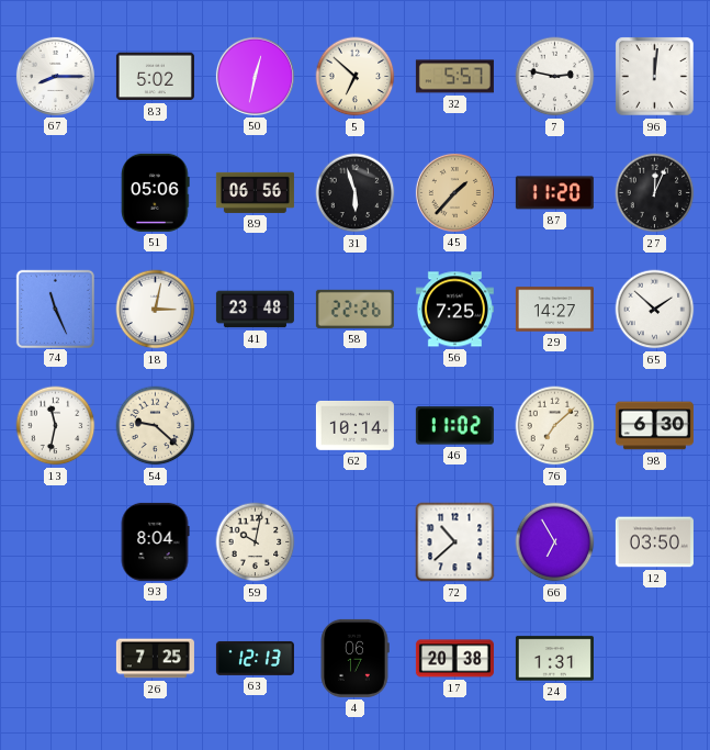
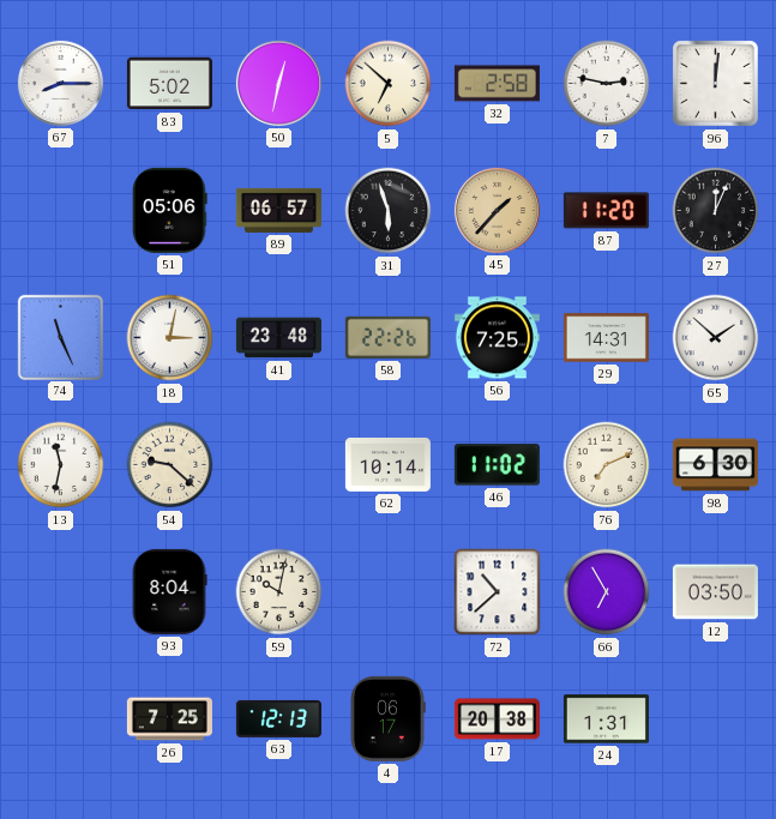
32: 5:57 -> 2:58
89: 06:56 -> 06:57
29: 14:27 -> 14:31
76: 7:08 -> 7:11
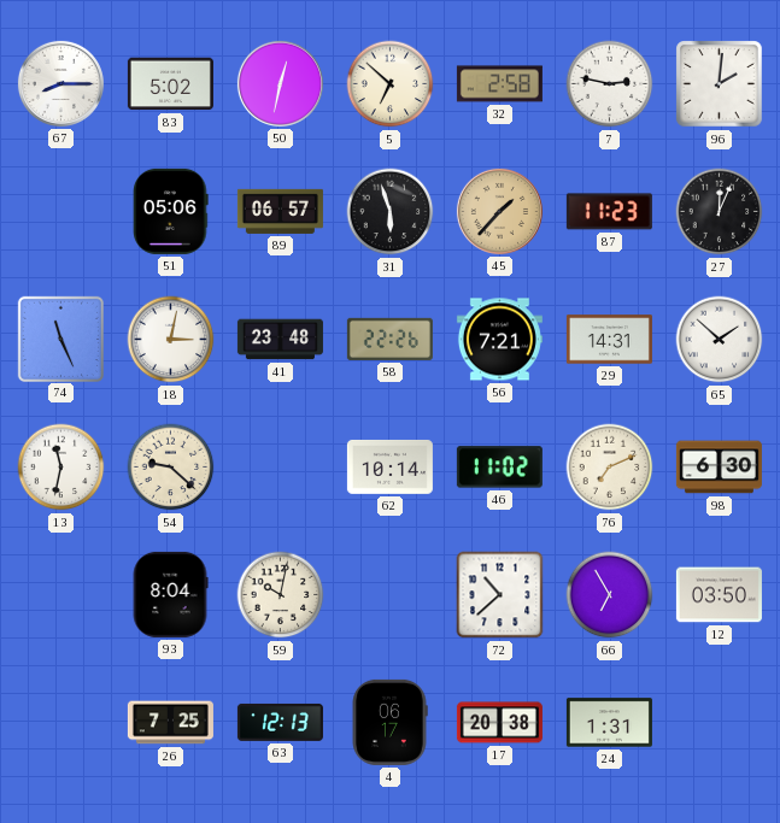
96: 12:01 -> 2:01
87: 11:20 -> 11:23
56: 7:25 -> 7:21
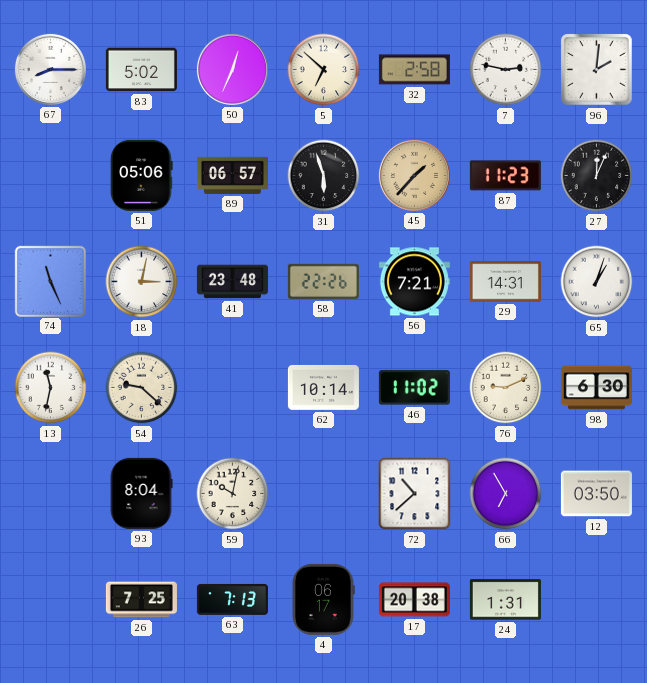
50: 12:32 -> 12:34
65: 1:52 -> 1:03
76: 7:11 -> 9:11
63: 12:13 -> 7:13
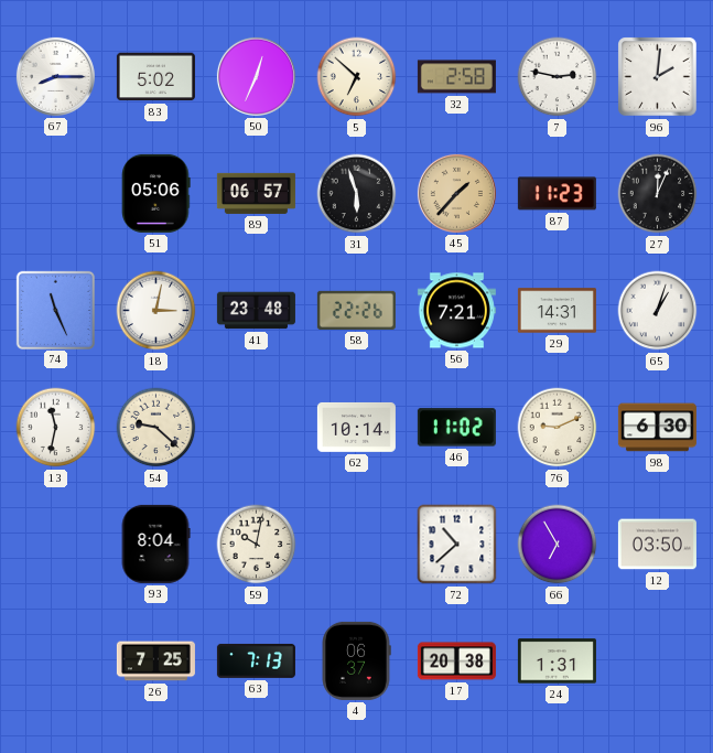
4: 06:17 -> 06:37
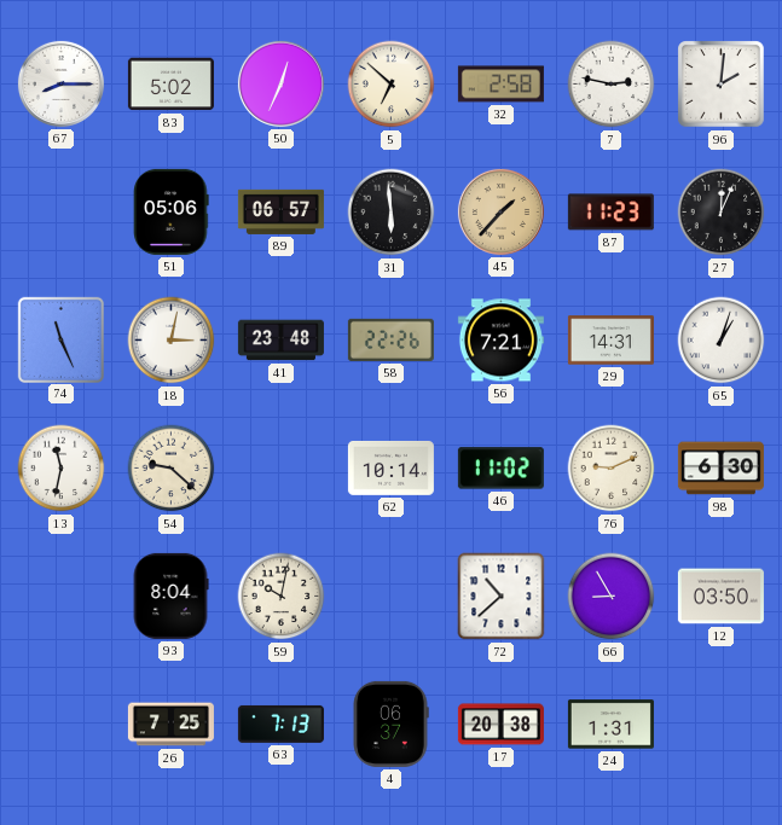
31: 5:57 -> 5:59
66: 6:55 -> 8:55
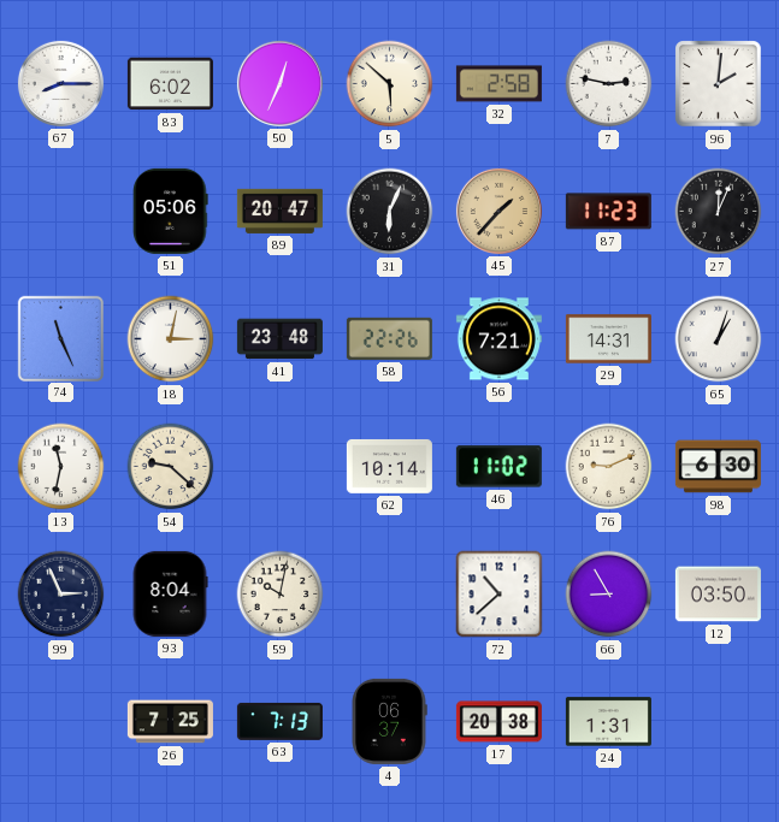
83: 5:02 -> 6:02
5: 6:52 -> 5:52
89: 06:57 -> 20:47
31: 5:59 -> 6:04
99: none -> 2:56
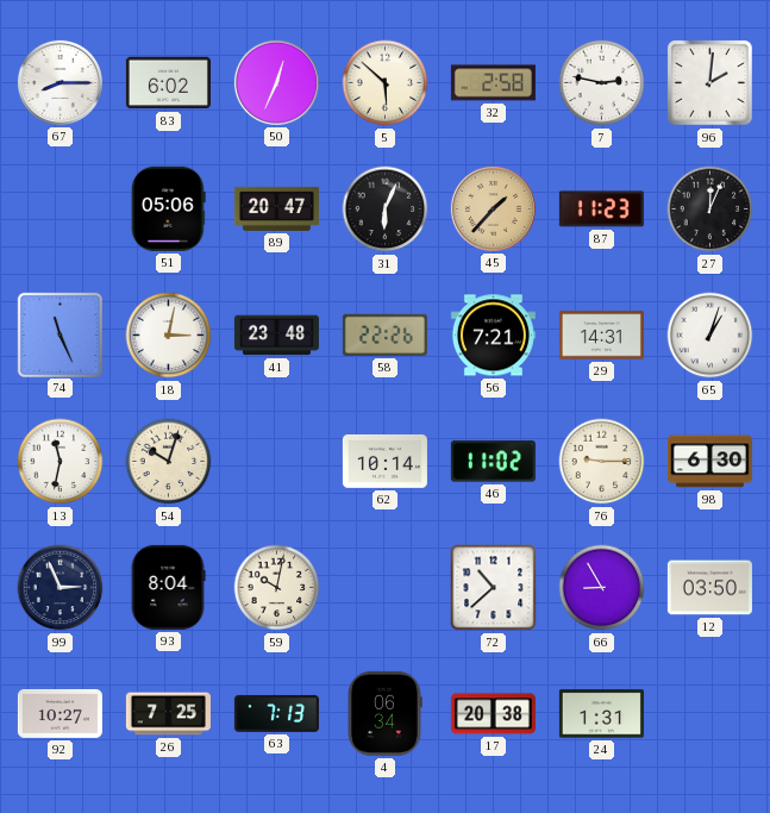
54: 9:22 -> 10:03
76: 9:11 -> 9:15
92: none -> 10:27
4: 06:37 -> 06:34
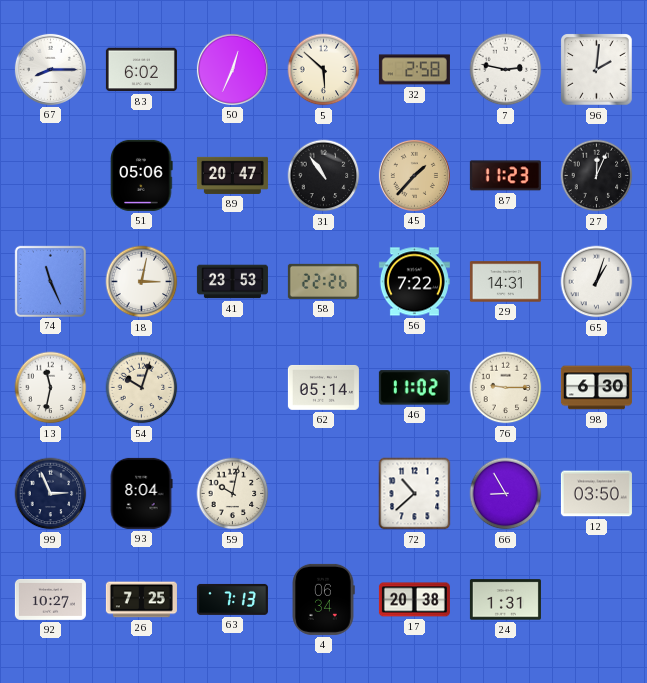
31: 6:04 -> 10:54
41: 23:48 -> 23:53
56: 7:21 -> 7:22
62: 10:14 -> 05:14
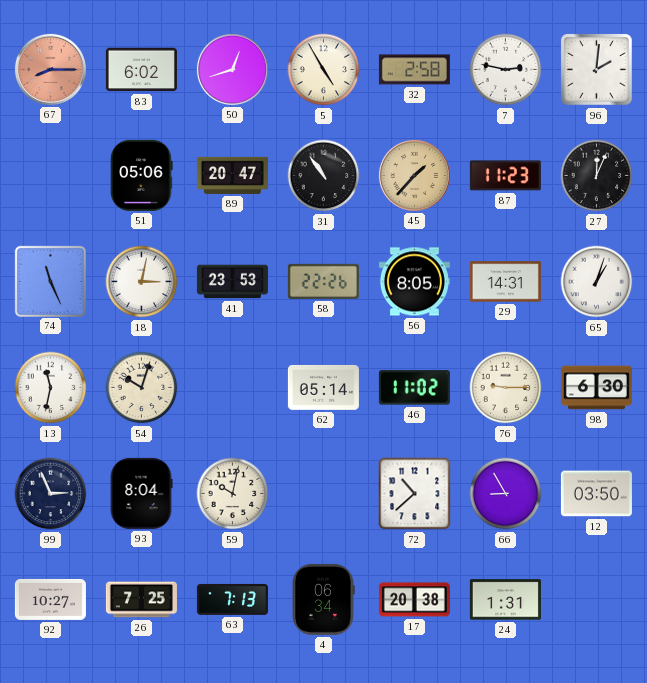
67 dial: white -> salmon
50: 12:34 -> 12:42
5: 5:52 -> 4:55
56: 7:22 -> 8:05
